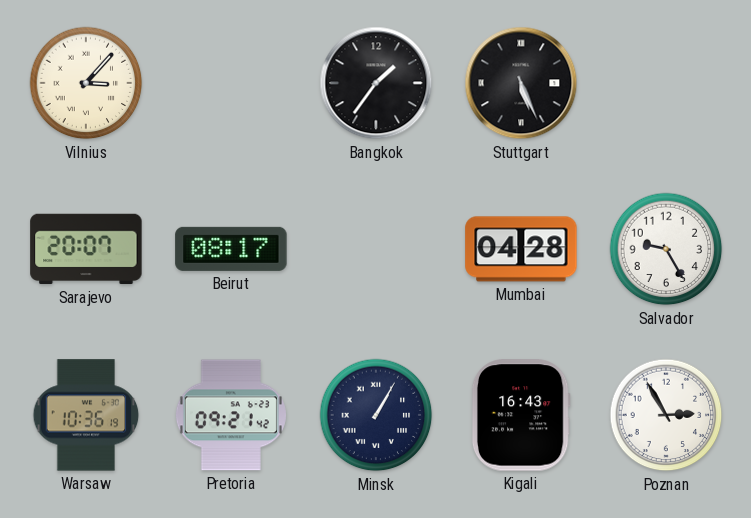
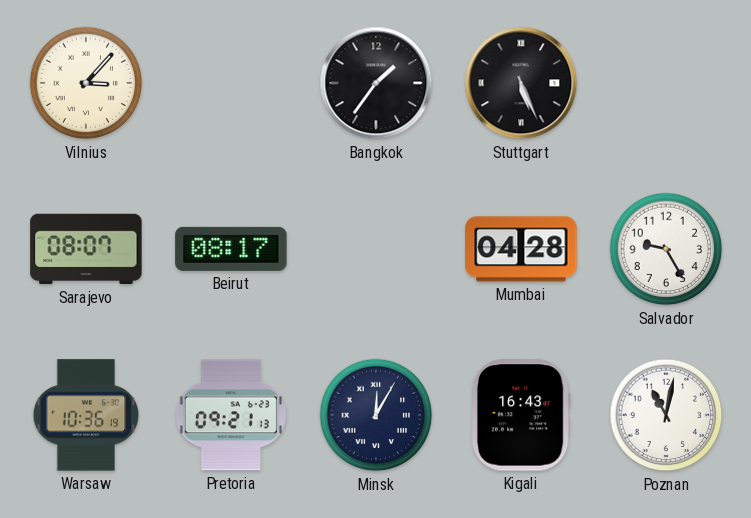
Sarajevo: 20:07 -> 08:07
Pretoria: 09:21:42 -> 09:21:13
Minsk: 1:05 -> 12:05
Poznan: 2:55 -> 11:02
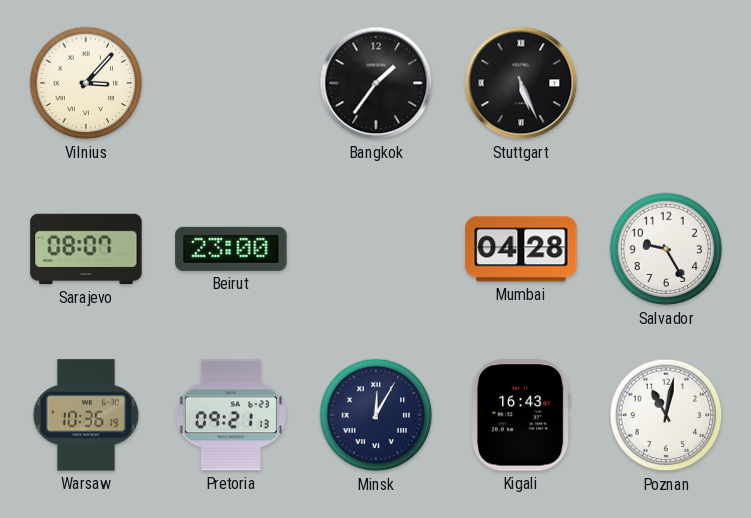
Beirut: 08:17 -> 23:00
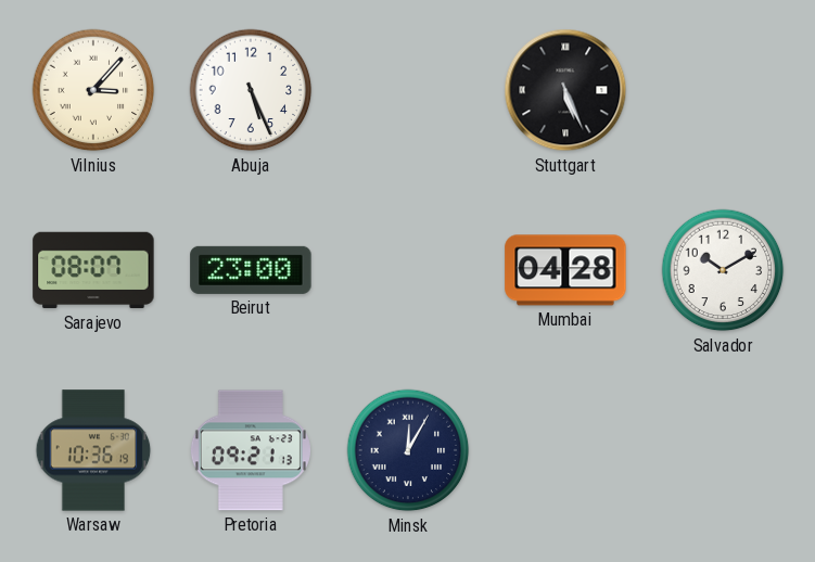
Abuja: none -> 5:26
Bangkok: 1:36 -> none
Salvador: 9:25 -> 10:10
Kigali: 16:43 -> none
Poznan: 11:02 -> none
